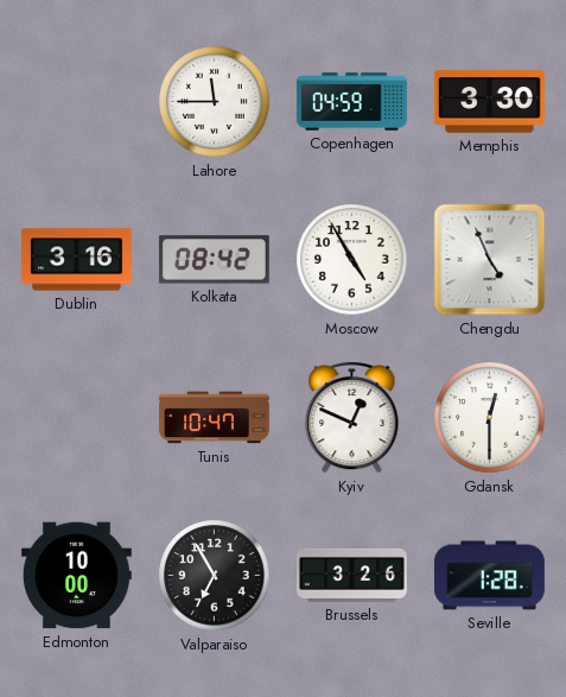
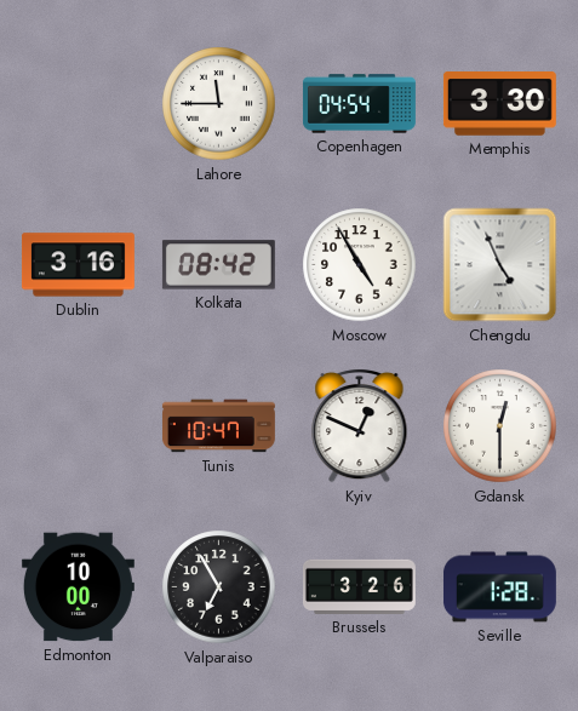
Copenhagen: 04:59 -> 04:54
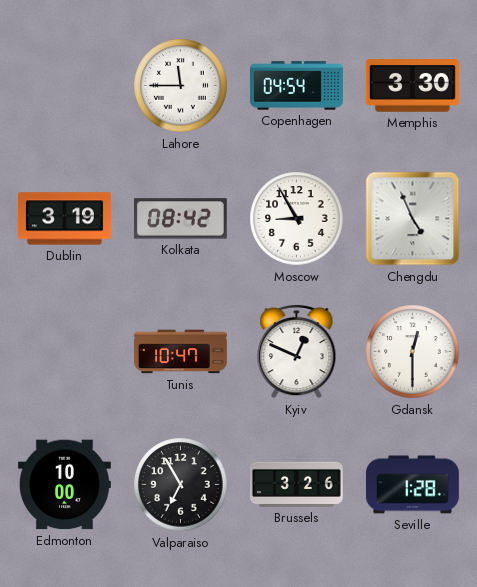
Dublin: 3:16 -> 3:19
Moscow: 4:55 -> 8:55
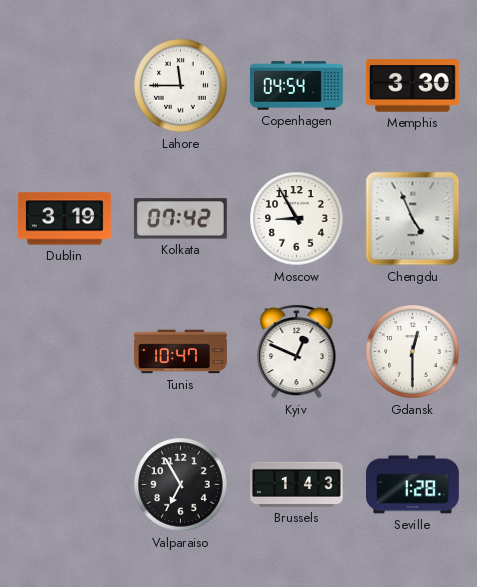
Kolkata: 08:42 -> 07:42
Edmonton: 10:00 -> none
Brussels: 3:26 -> 1:43
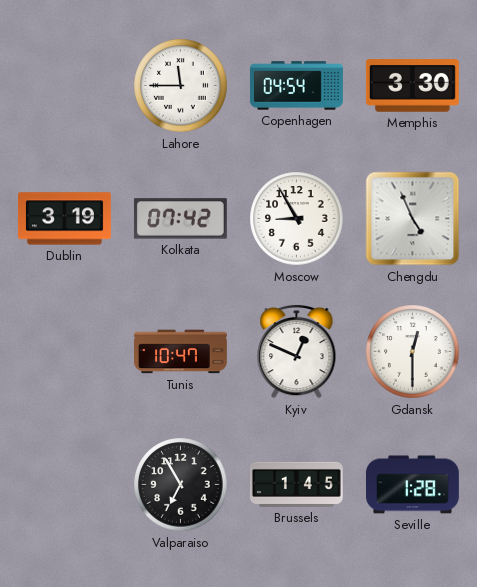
Brussels: 1:43 -> 1:45
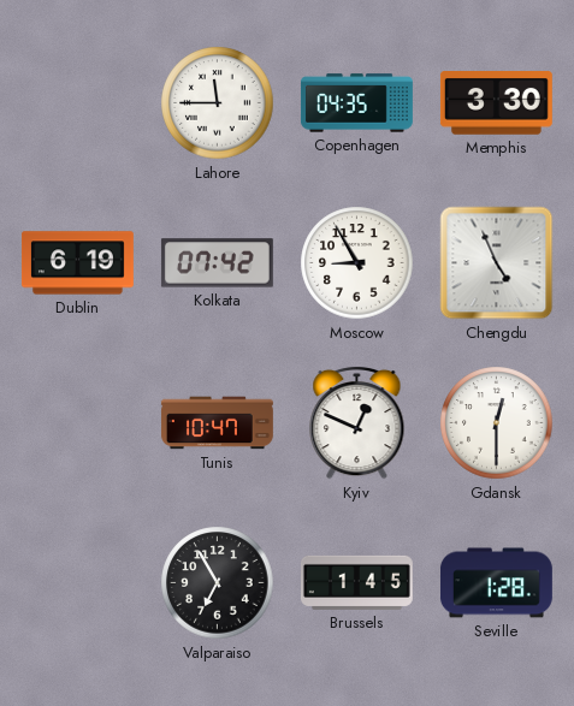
Copenhagen: 04:54 -> 04:35
Dublin: 3:19 -> 6:19
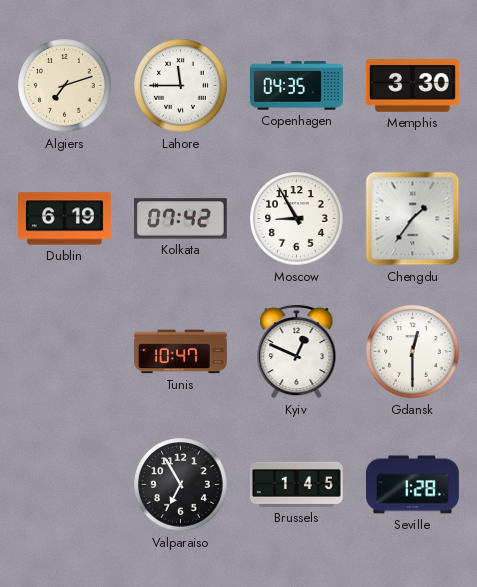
Algiers: none -> 7:12
Chengdu: 4:56 -> 1:36
